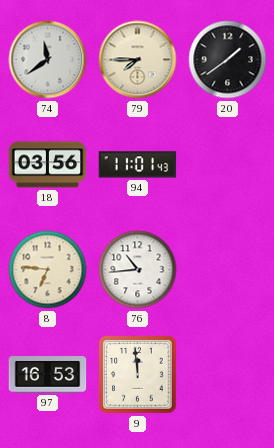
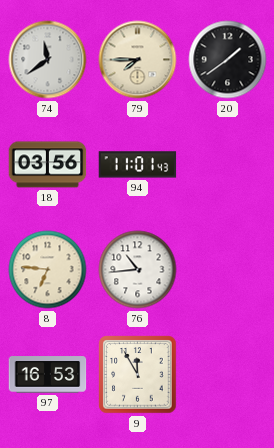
9: 11:59 -> 11:55
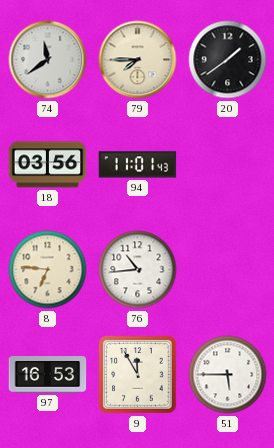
51: none -> 5:45
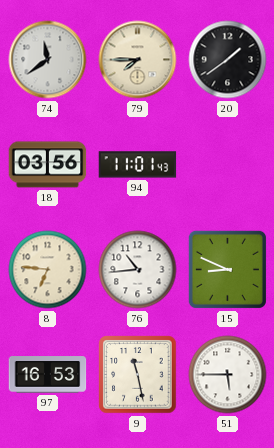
15: none -> 8:49
9: 11:55 -> 11:28
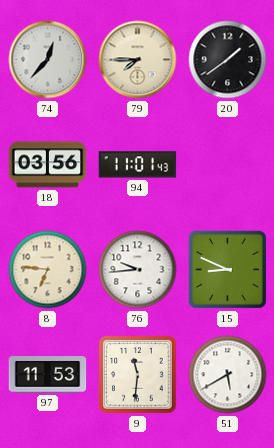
74: 11:39 -> 12:37
76: 10:44 -> 9:44
97: 16:53 -> 11:53
9: 11:28 -> 11:31
51: 5:45 -> 5:40
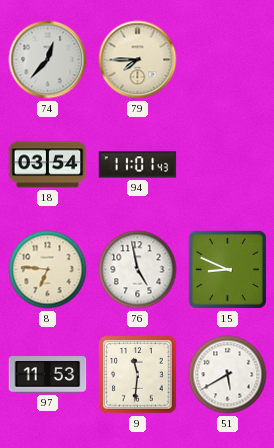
20: 1:39 -> none
18: 03:56 -> 03:54
76: 9:44 -> 4:58
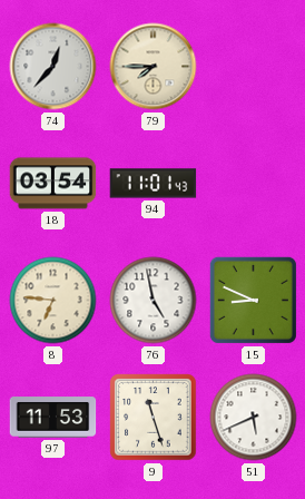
9: 11:31 -> 11:27
51: 5:40 -> 5:41
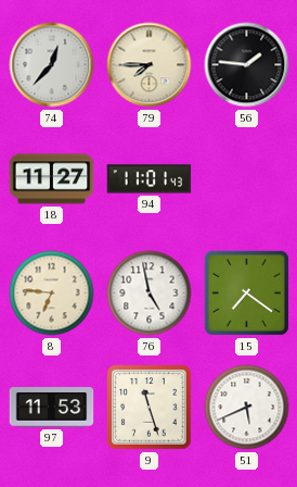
56: none -> 1:46
18: 03:54 -> 11:27
15: 8:49 -> 7:21
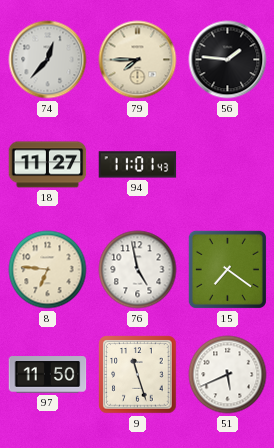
97: 11:53 -> 11:50
